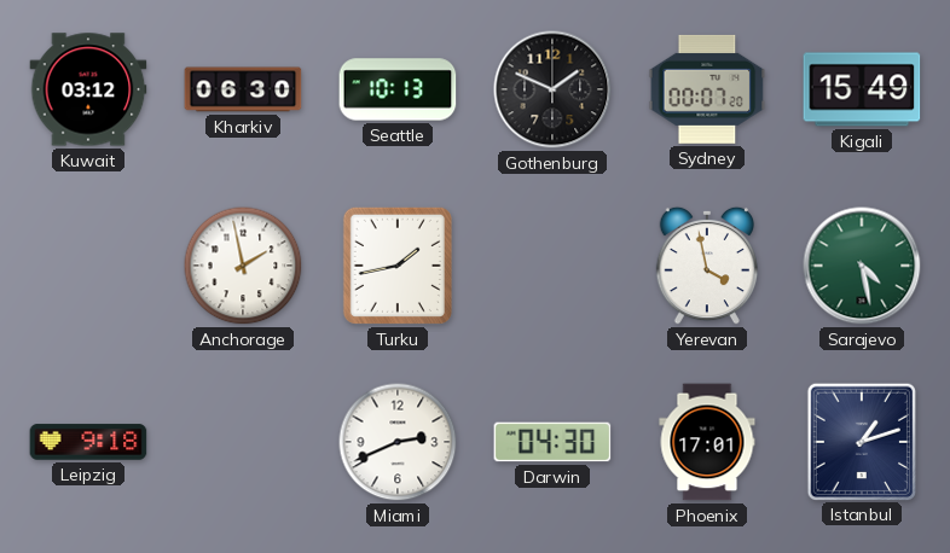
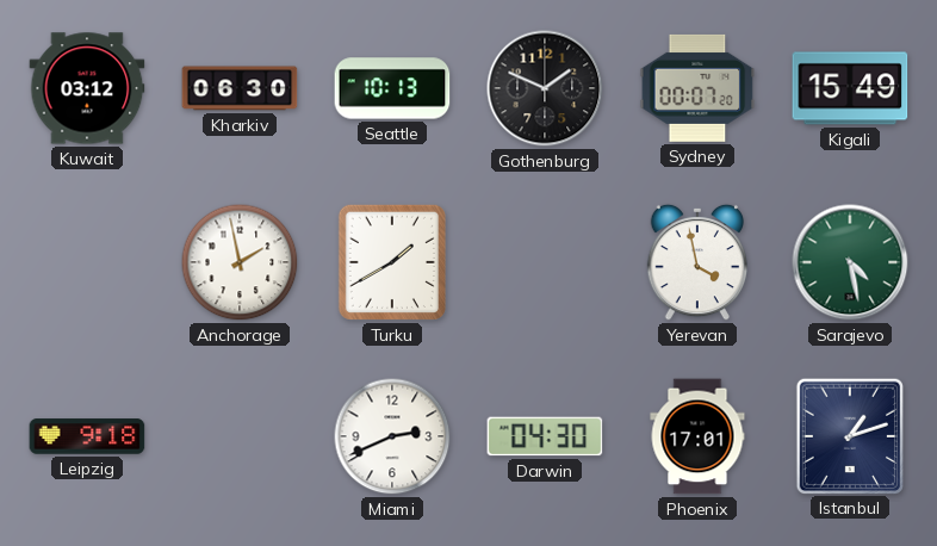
Turku: 1:43 -> 1:40
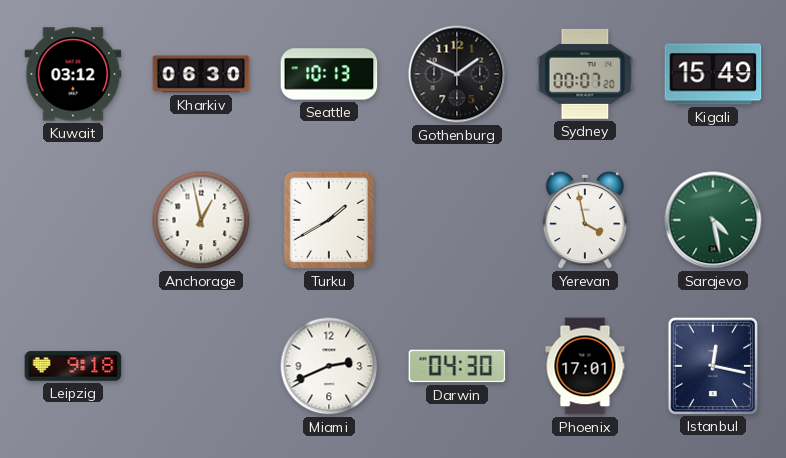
Anchorage: 1:58 -> 12:58
Istanbul: 1:12 -> 12:17
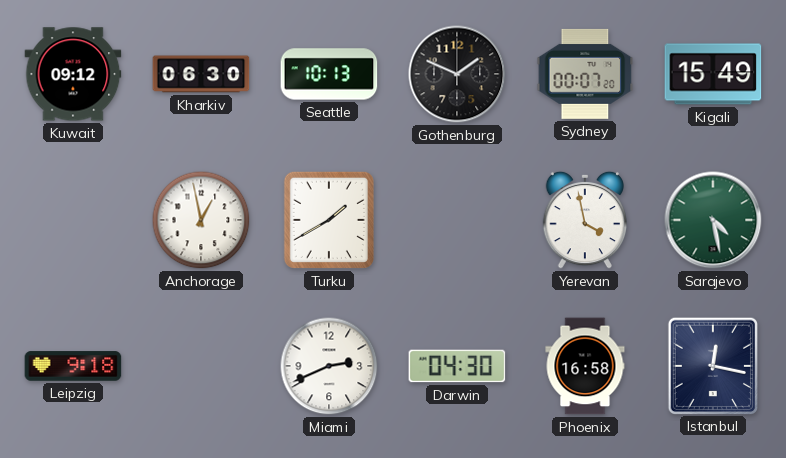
Kuwait: 03:12 -> 09:12
Phoenix: 17:01 -> 16:58
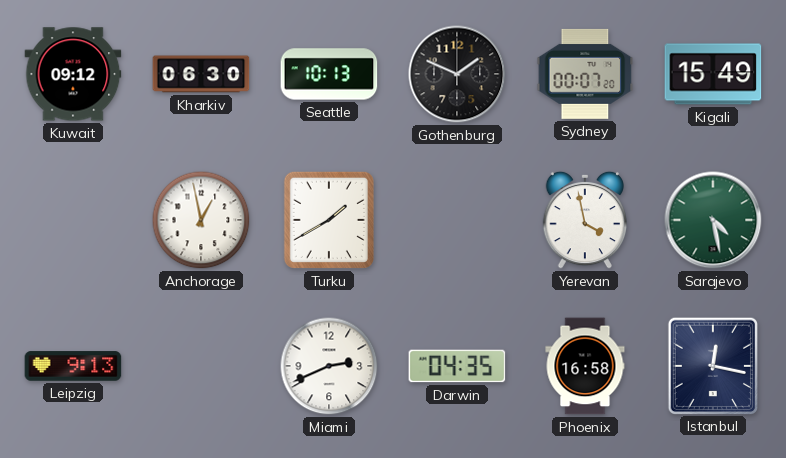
Leipzig: 9:18 -> 9:13
Darwin: 04:30 -> 04:35
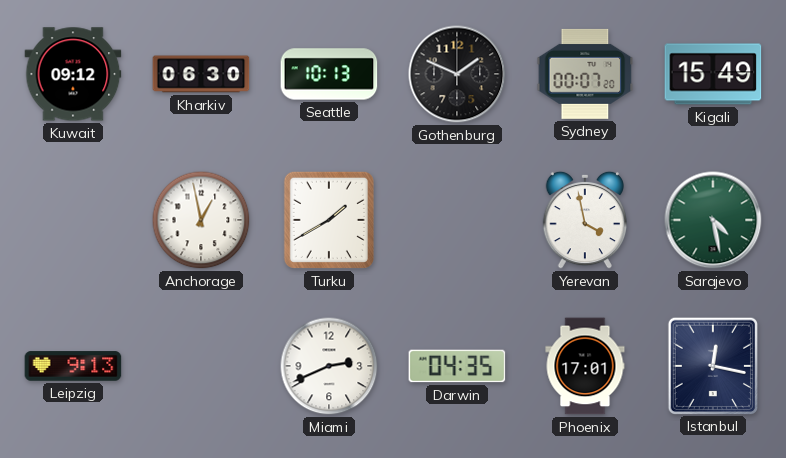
Phoenix: 16:58 -> 17:01
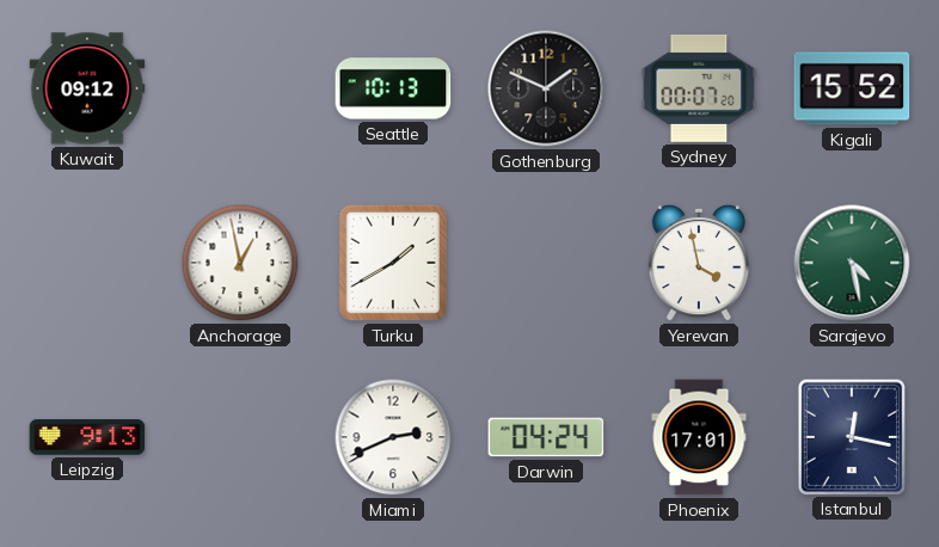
Kharkiv: 06:30 -> none
Kigali: 15:49 -> 15:52
Darwin: 04:35 -> 04:24
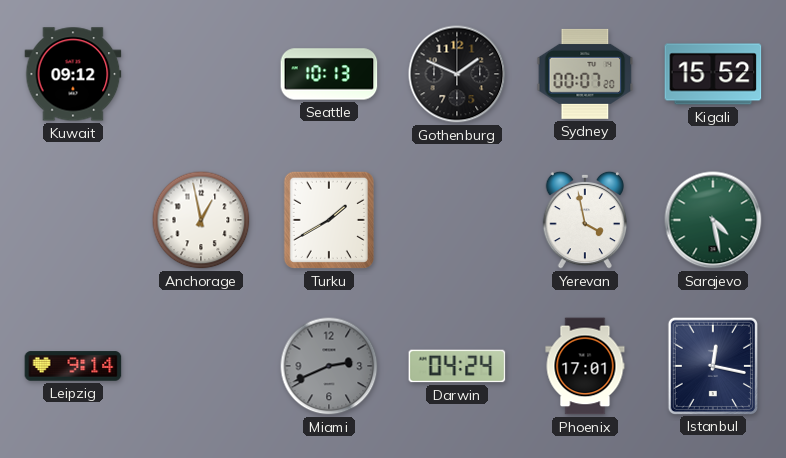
Leipzig: 9:13 -> 9:14
Miami dial: white -> grey
